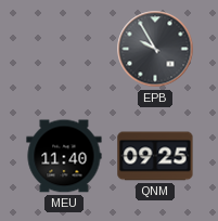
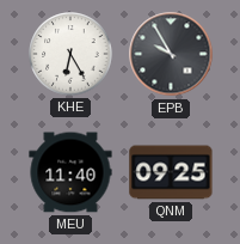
KHE: none -> 6:25
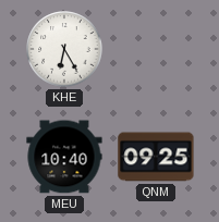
EPB: 9:55 -> none
MEU: 11:40 -> 10:40
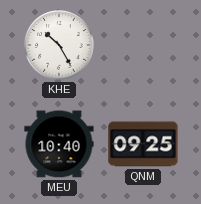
KHE: 6:25 -> 10:25
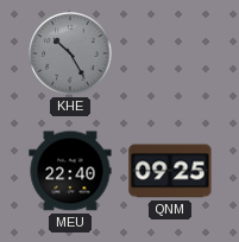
KHE dial: white -> grey
MEU: 10:40 -> 22:40
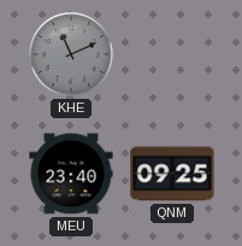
KHE: 10:25 -> 11:11
MEU: 22:40 -> 23:40
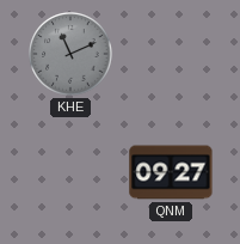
MEU: 23:40 -> none
QNM: 09:25 -> 09:27
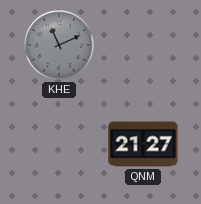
QNM: 09:27 -> 21:27
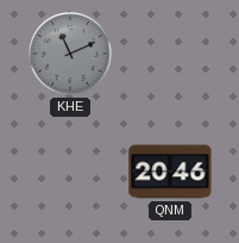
QNM: 21:27 -> 20:46
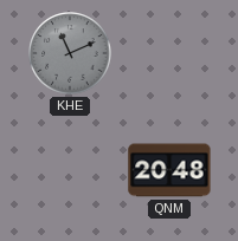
QNM: 20:46 -> 20:48
